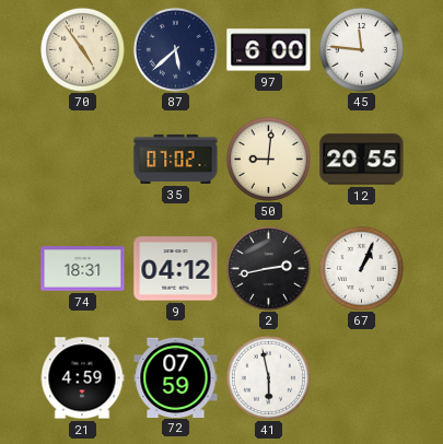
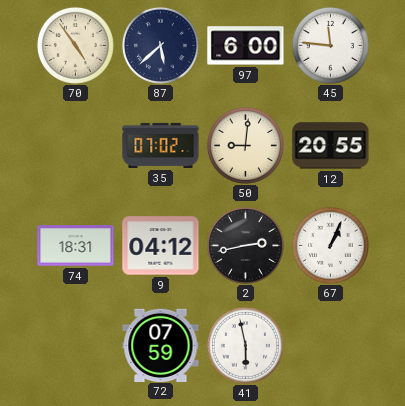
21: 4:59 -> none
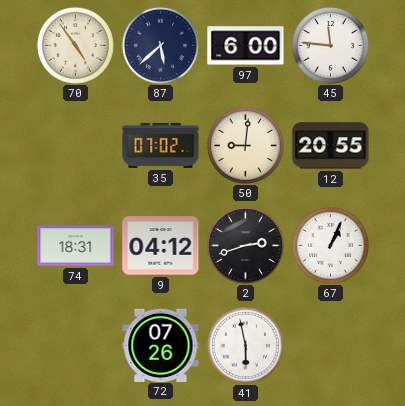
2: 2:43 -> 2:42
72: 07:59 -> 07:26
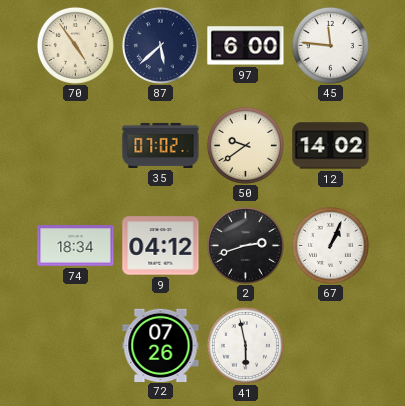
50: 9:01 -> 9:39
12: 20:55 -> 14:02
74: 18:31 -> 18:34
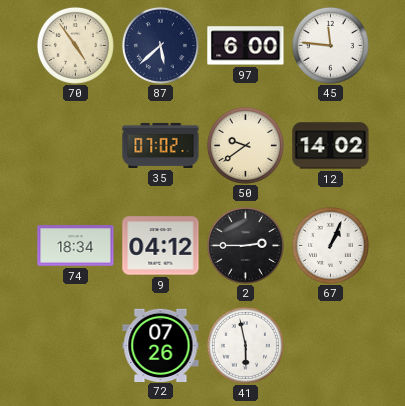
2: 2:42 -> 2:45
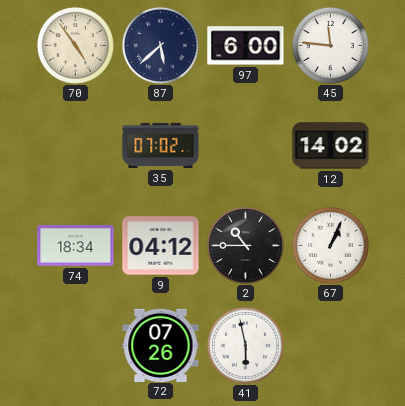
50: 9:39 -> none
2: 2:45 -> 10:45
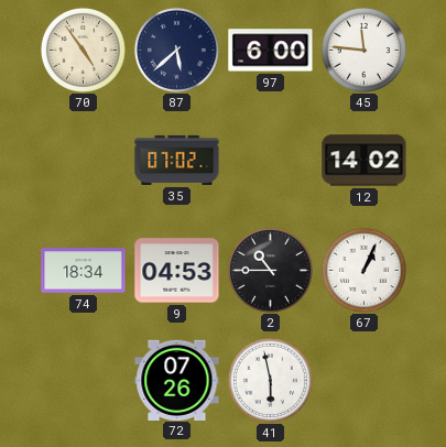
9: 04:12 -> 04:53
